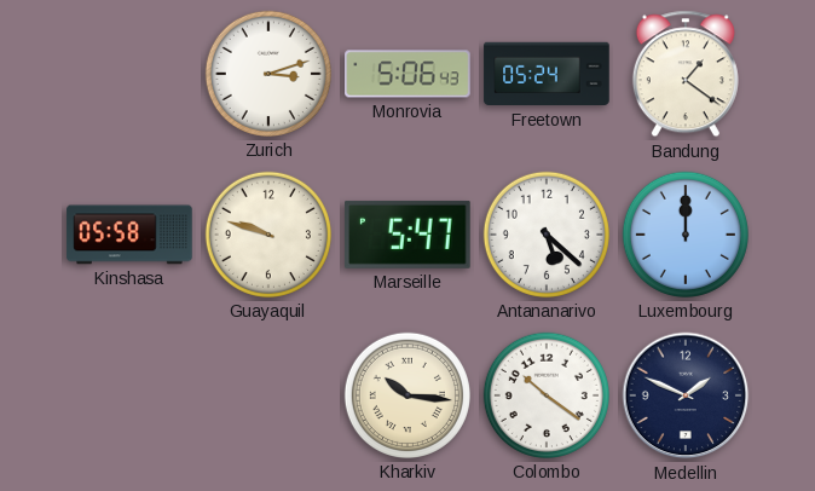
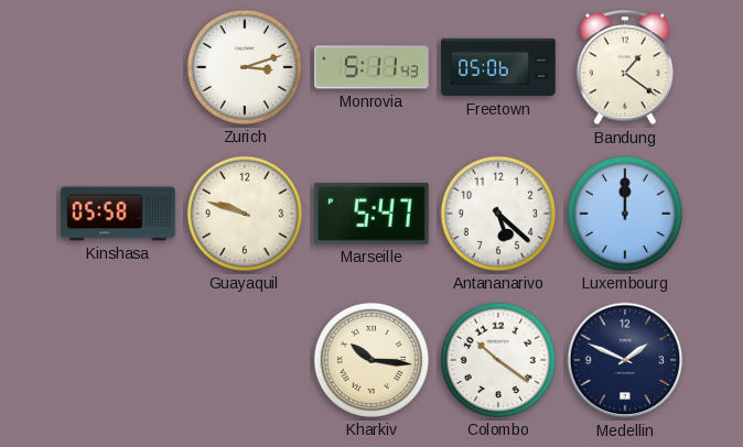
Monrovia: 5:06 -> 5:11
Freetown: 05:24 -> 05:06
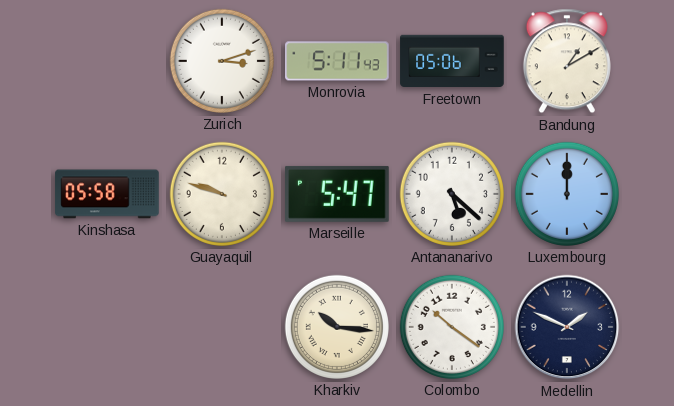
Bandung: 1:21 -> 1:10
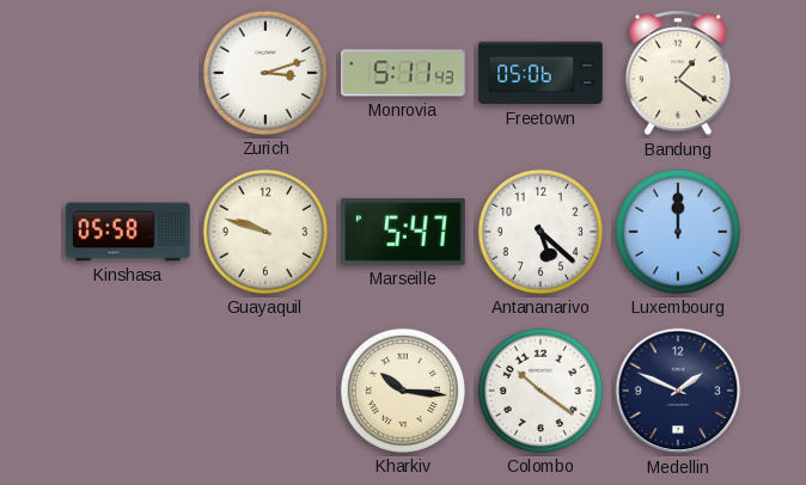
Bandung: 1:10 -> 1:21
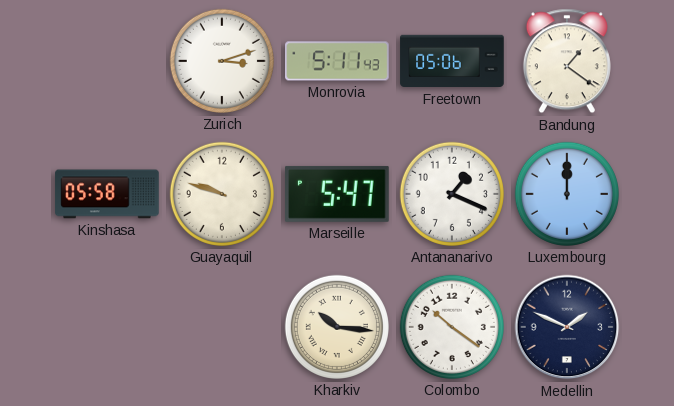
Antananarivo: 5:22 -> 1:19
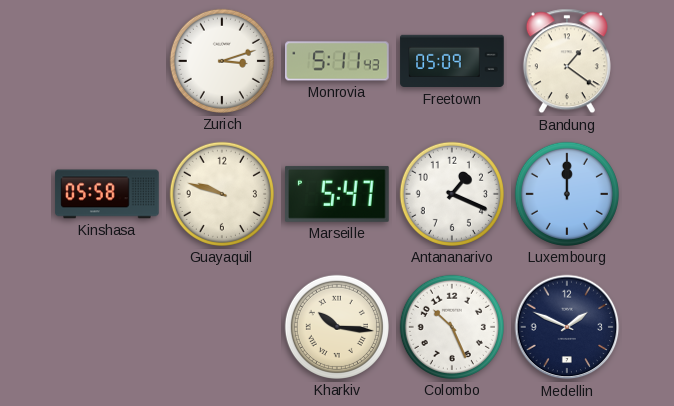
Freetown: 05:06 -> 05:09
Colombo: 10:21 -> 10:26
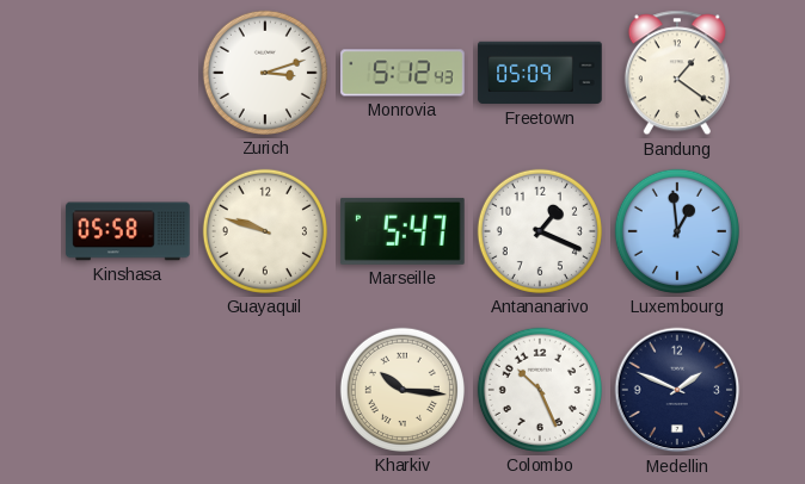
Monrovia: 5:11 -> 5:12
Luxembourg: 12:00 -> 12:59
